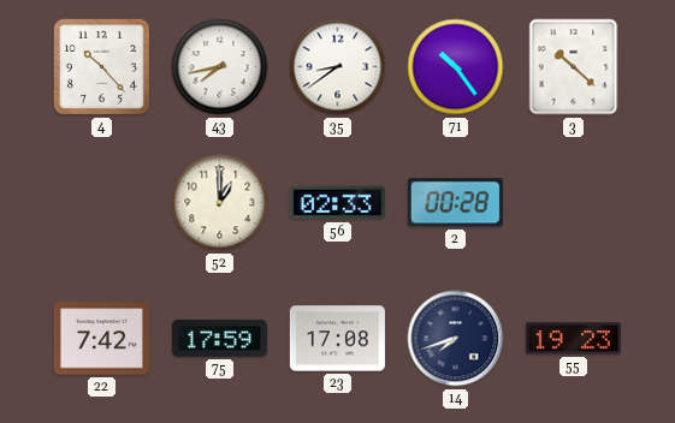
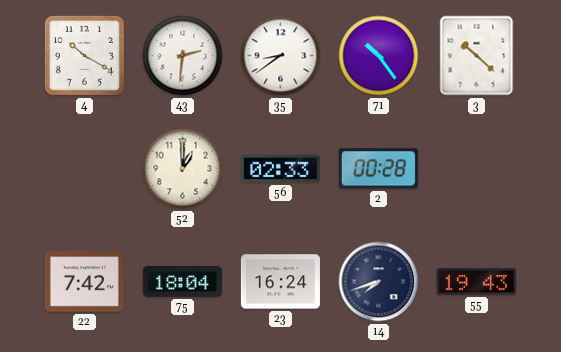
4: 10:23 -> 10:20
43: 7:43 -> 2:31
75: 17:59 -> 18:04
23: 17:08 -> 16:24
55: 19:23 -> 19:43
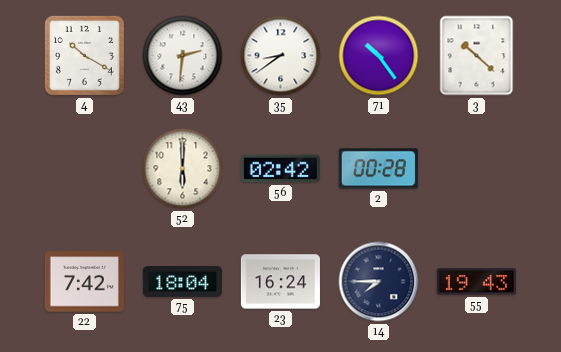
52: 1:00 -> 6:00
56: 02:33 -> 02:42
14: 7:42 -> 7:45
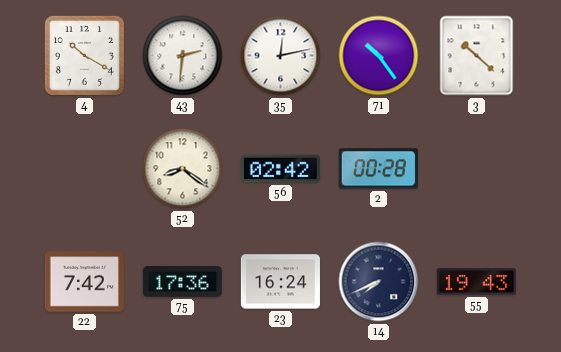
35: 8:39 -> 12:13
52: 6:00 -> 8:21
75: 18:04 -> 17:36
14: 7:45 -> 7:41
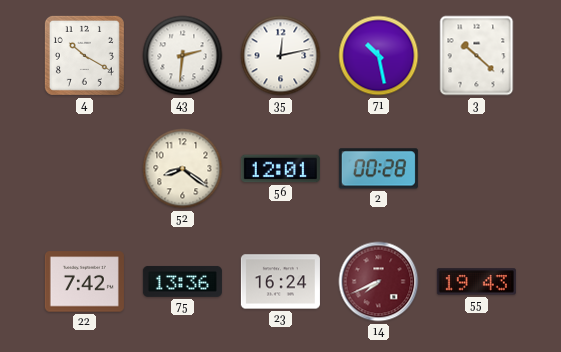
71: 10:24 -> 10:28
56: 02:42 -> 12:01
75: 17:36 -> 13:36
14 dial: navy -> burgundy
